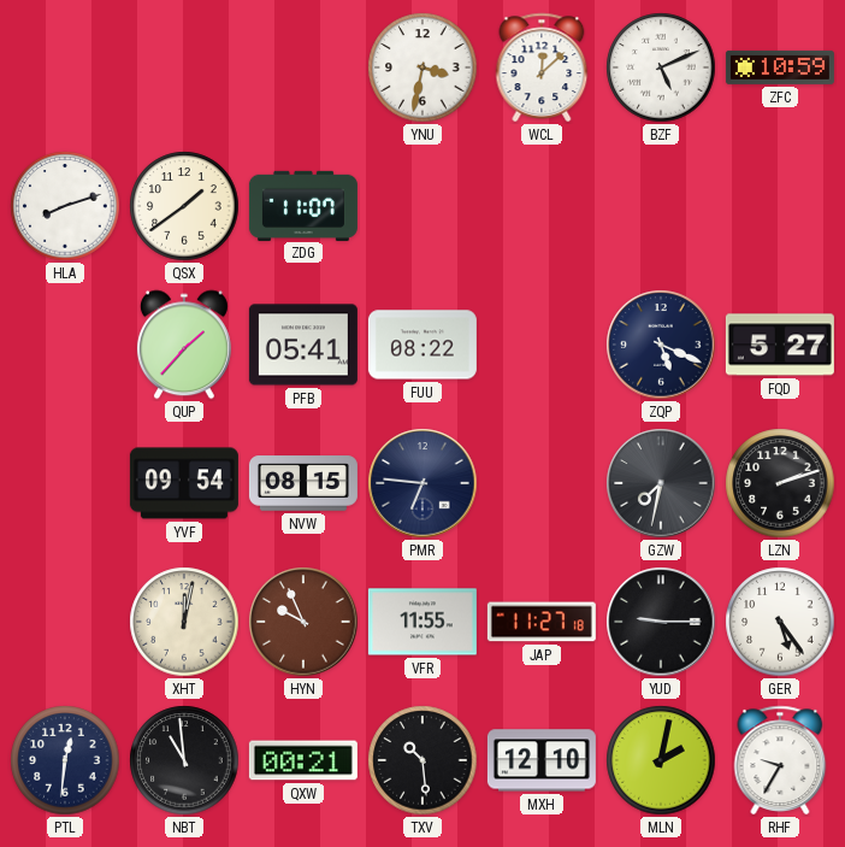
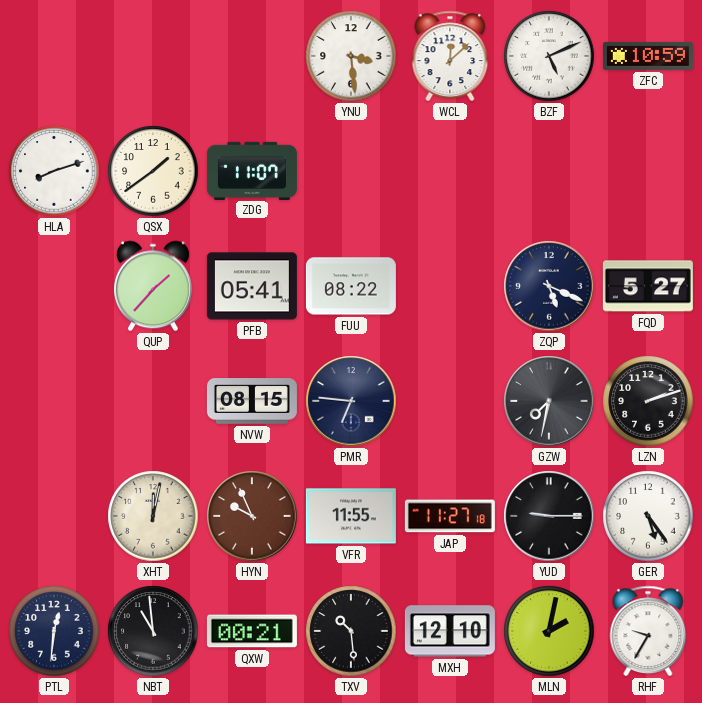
YNU: 3:32 -> 3:29
YVF: 09:54 -> none
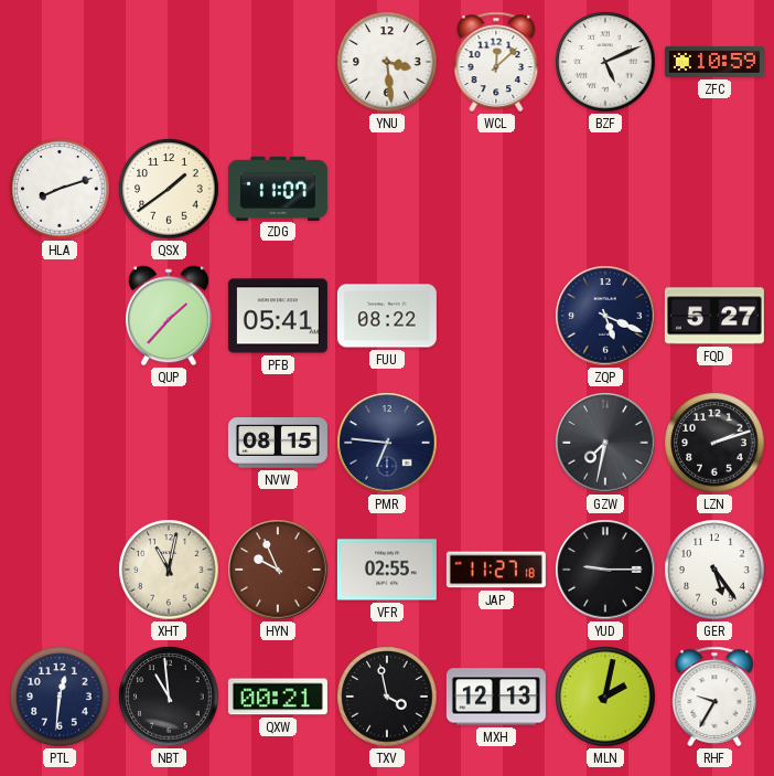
XHT: 12:02 -> 11:02
VFR: 11:55 -> 02:55
TXV: 10:29 -> 3:58
MXH: 12:10 -> 12:13
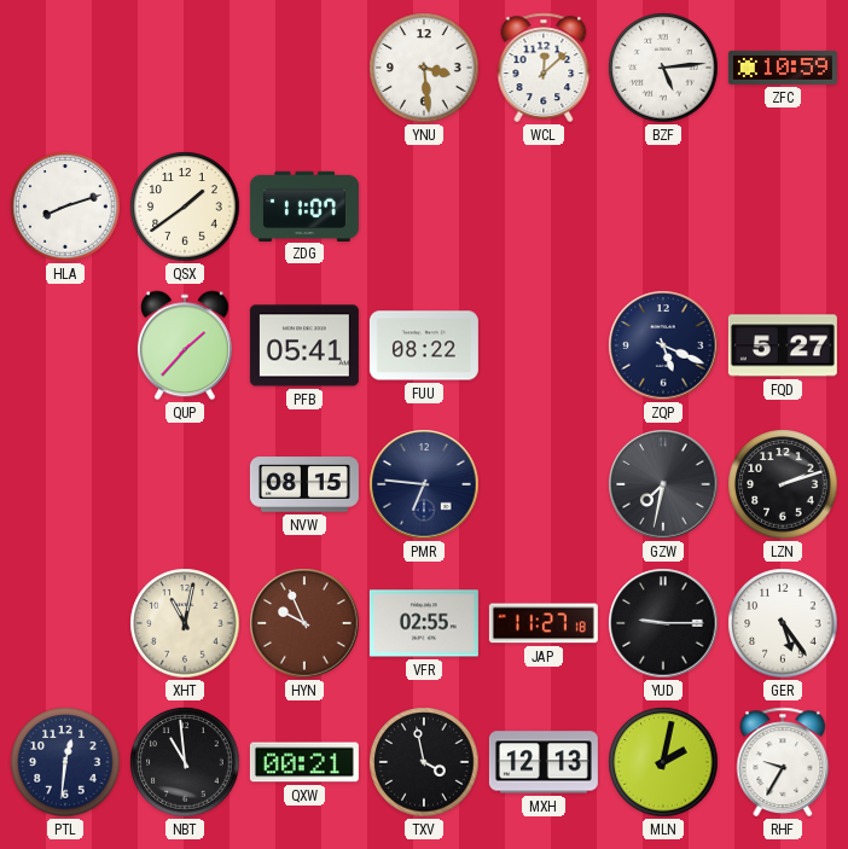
BZF: 5:11 -> 5:14
